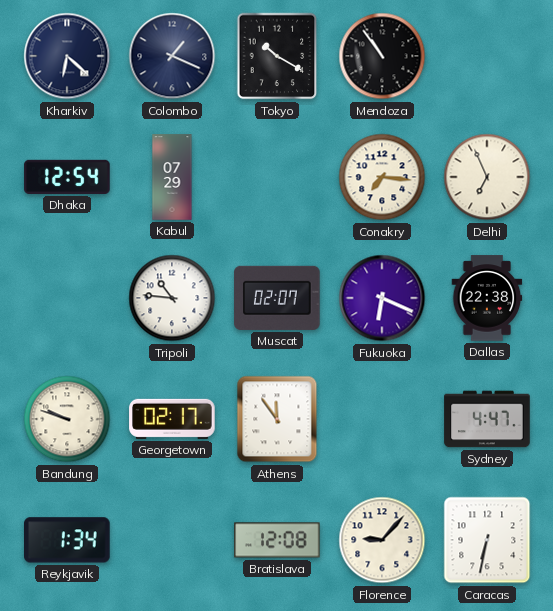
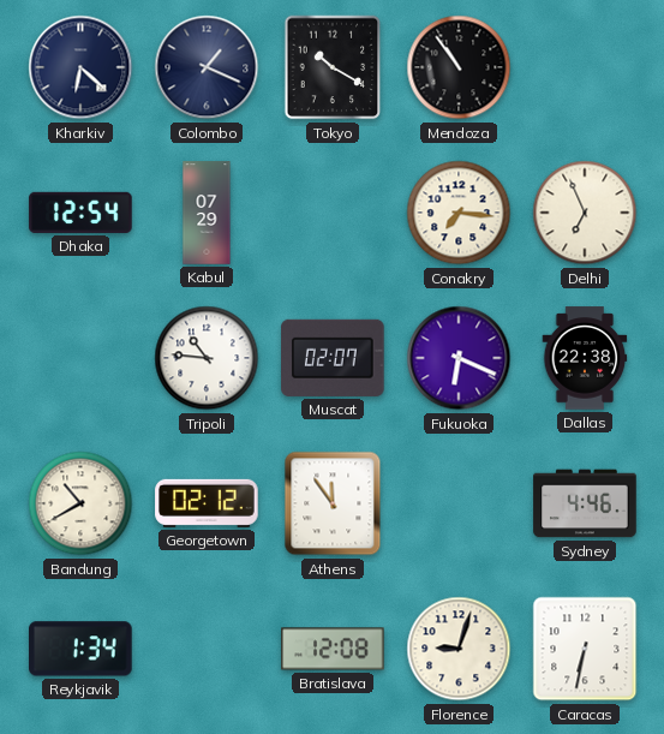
Bandung: 9:48 -> 10:40
Georgetown: 02:17 -> 02:12
Sydney: 4:47 -> 4:46
Florence: 9:07 -> 9:03
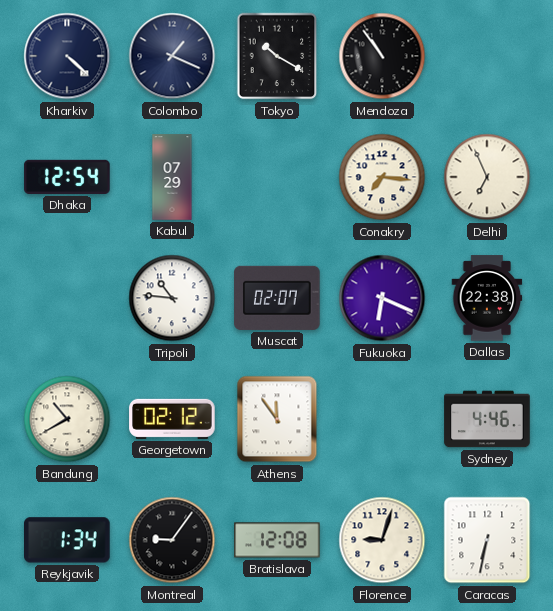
Kharkiv: 6:22 -> 4:22
Montreal: none -> 9:06
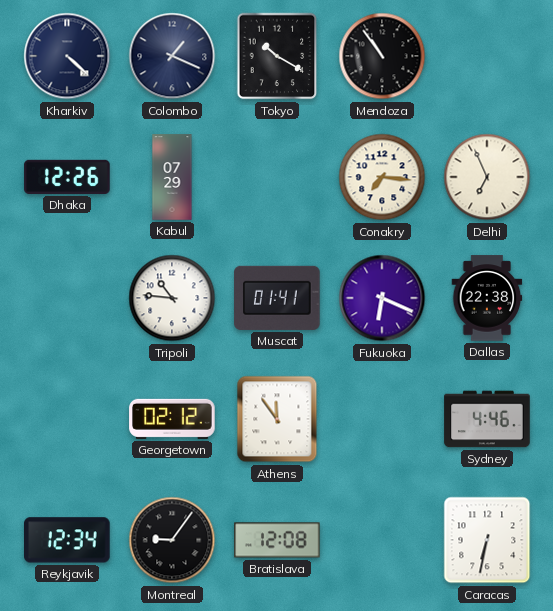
Dhaka: 12:54 -> 12:26
Muscat: 02:07 -> 01:41
Bandung: 10:40 -> none
Reykjavik: 1:34 -> 12:34
Florence: 9:03 -> none
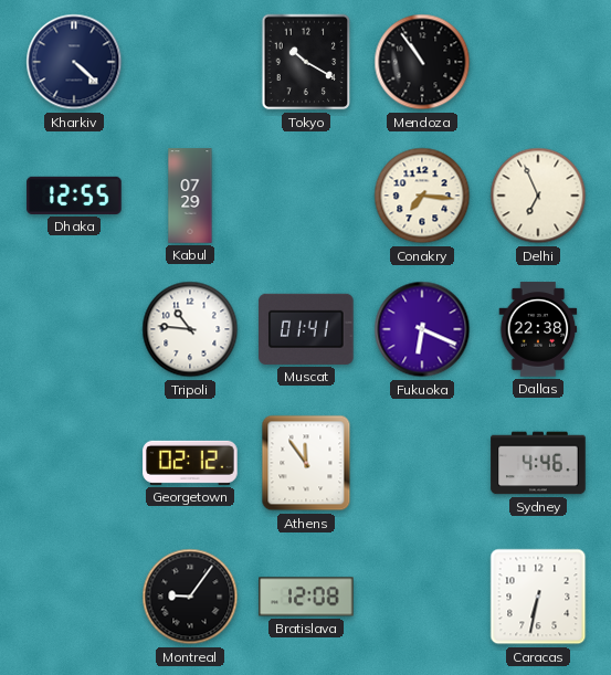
Colombo: 1:19 -> none
Dhaka: 12:26 -> 12:55
Reykjavik: 12:34 -> none
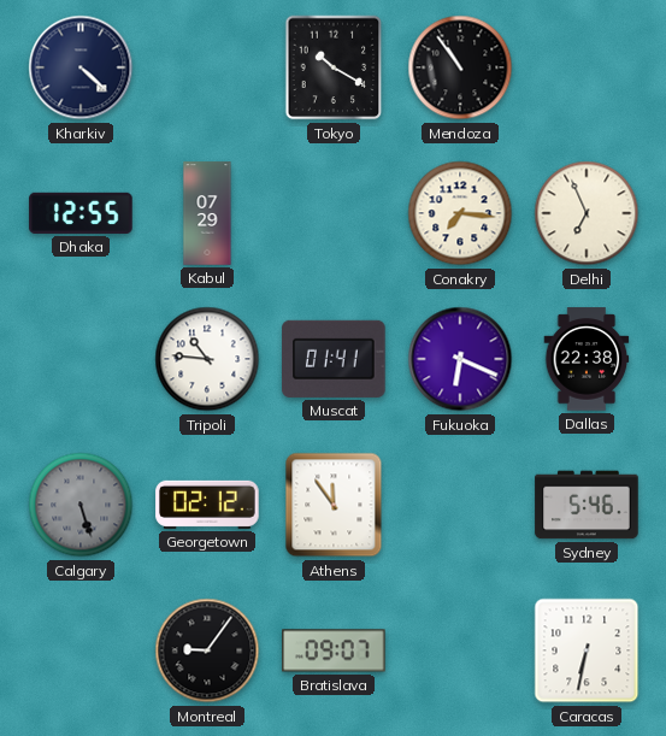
Calgary: none -> 5:27
Sydney: 4:46 -> 5:46
Bratislava: 12:08 -> 09:07
